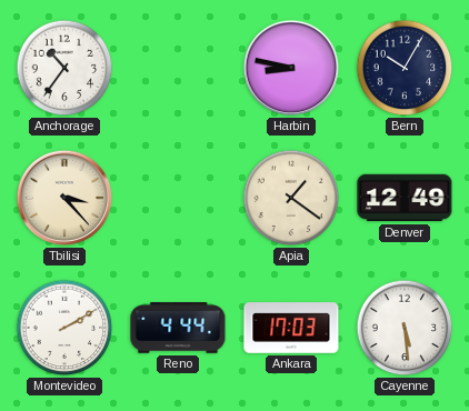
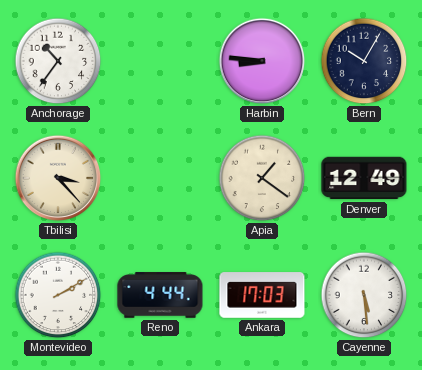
Harbin: 8:47 -> 8:46
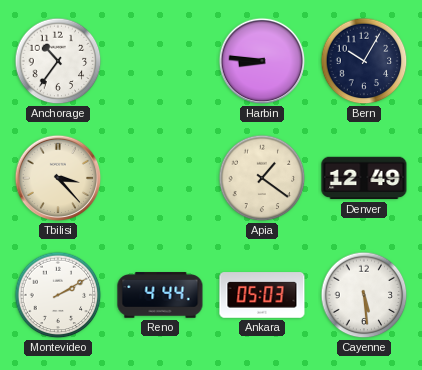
Ankara: 17:03 -> 05:03
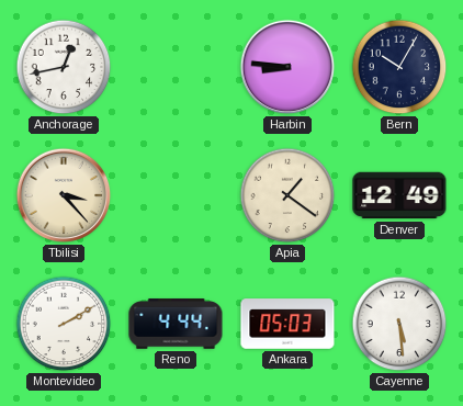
Anchorage: 10:36 -> 12:43
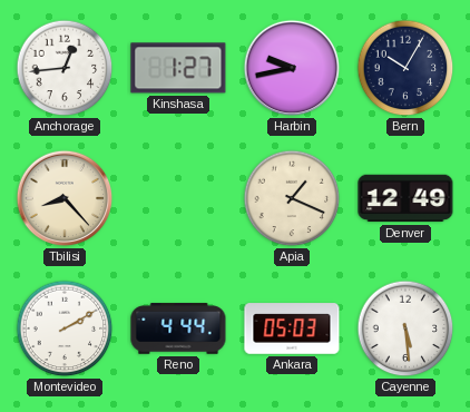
Anchorage: 12:43 -> 12:44
Kinshasa: none -> 1:27
Harbin: 8:46 -> 9:43
Tbilisi: 3:23 -> 8:23
Apia: 1:21 -> 1:19
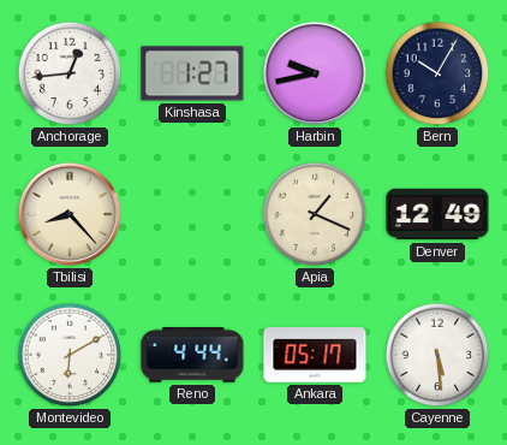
Montevideo: 2:10 -> 6:10
Ankara: 05:03 -> 05:17
